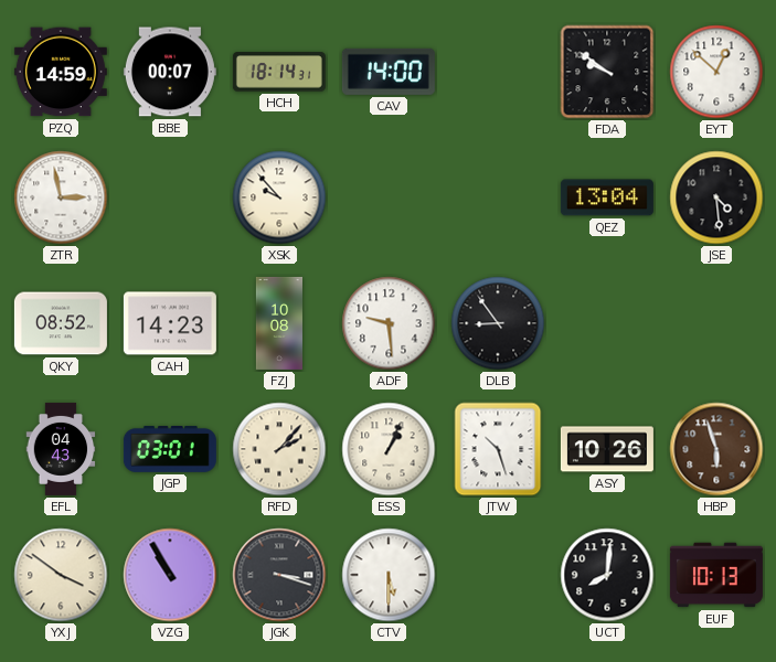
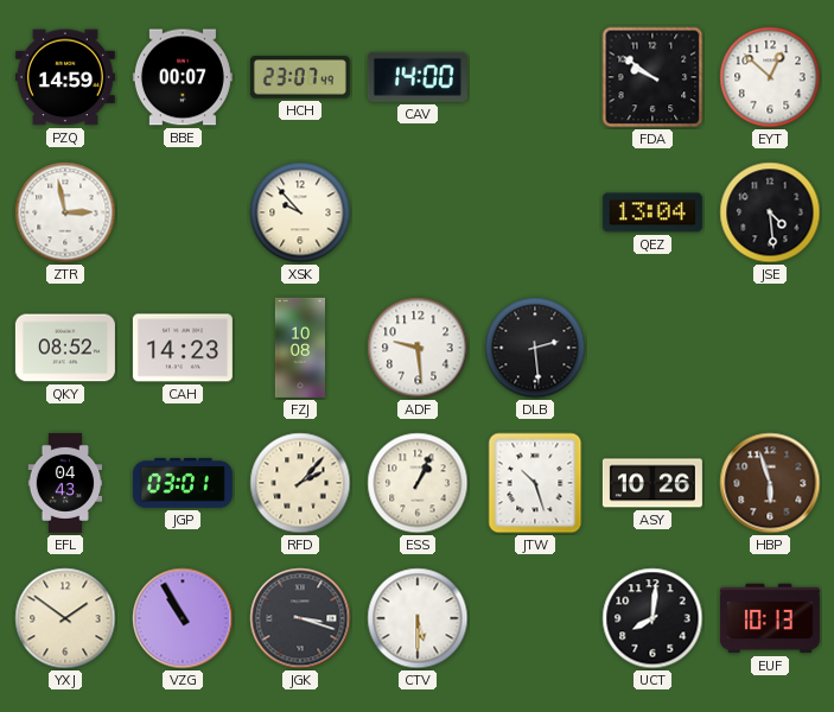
HCH: 18:14 -> 23:07
DLB: 8:54 -> 2:29
YXJ: 3:51 -> 1:51
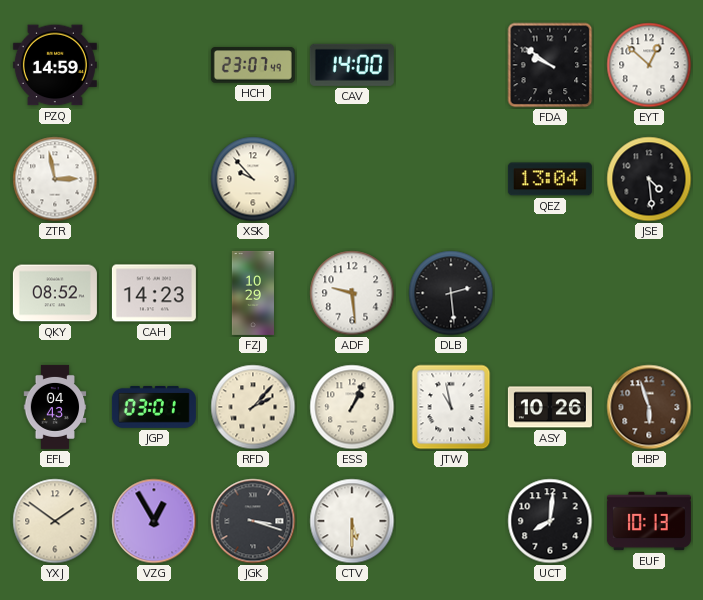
BBE: 00:07 -> none
FZJ: 10:08 -> 10:29
JTW: 10:27 -> 10:58
VZG: 10:55 -> 12:55
